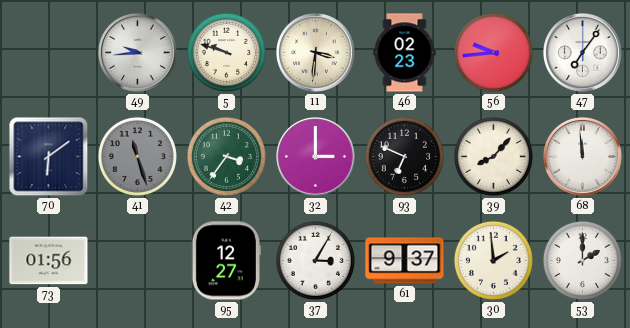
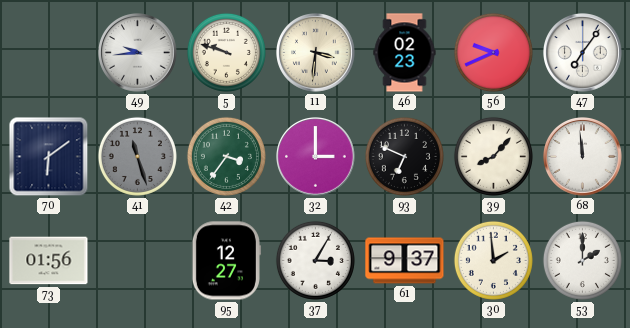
56: 9:44 -> 9:41
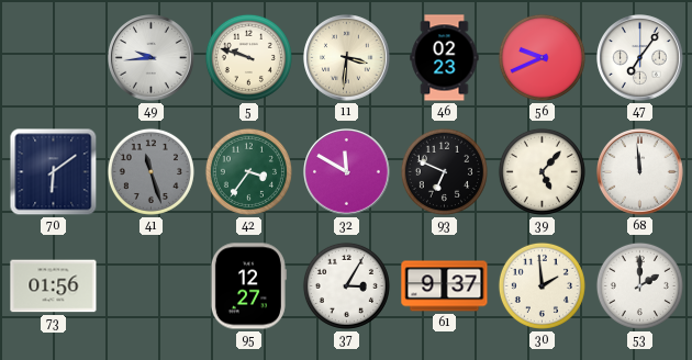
32: 3:00 -> 11:50
39: 8:07 -> 5:07
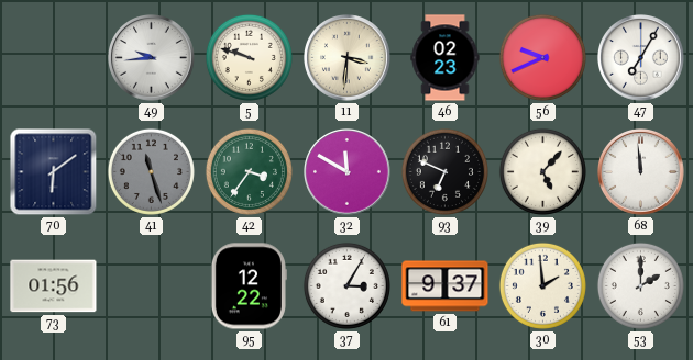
47: 7:06 -> 7:05
95: 12:27 -> 12:22
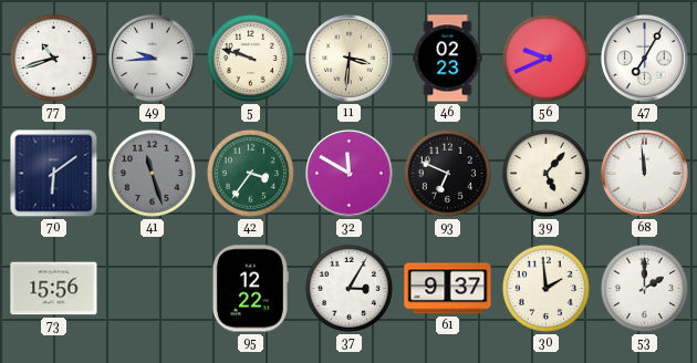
77: none -> 10:42
73: 01:56 -> 15:56
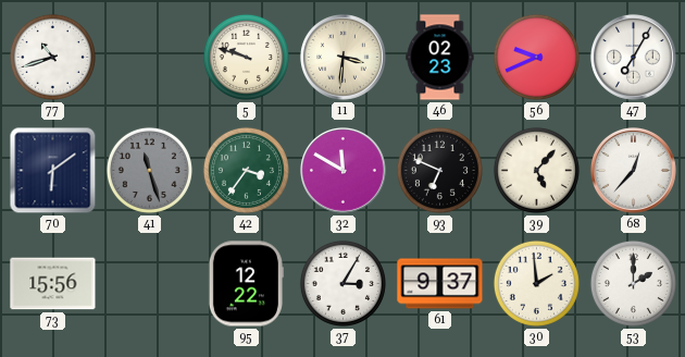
49: 9:44 -> none
68: 11:59 -> 12:37
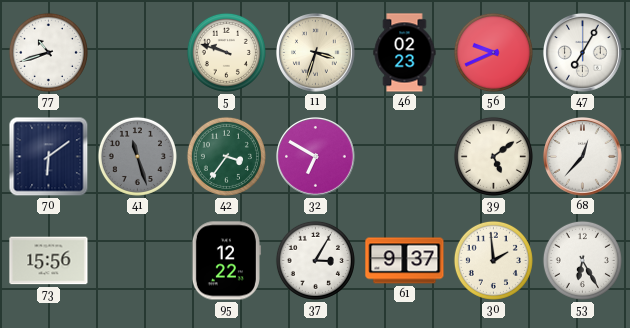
11: 3:31 -> 3:33
32: 11:50 -> 6:50
93: 6:49 -> none
39: 5:07 -> 5:09
53: 2:00 -> 6:25
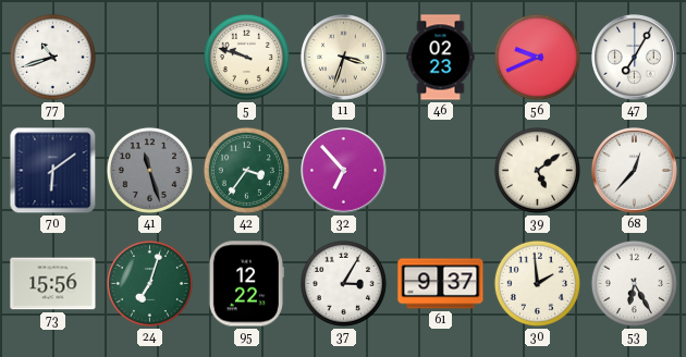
32: 6:50 -> 6:53
24: none -> 7:03
